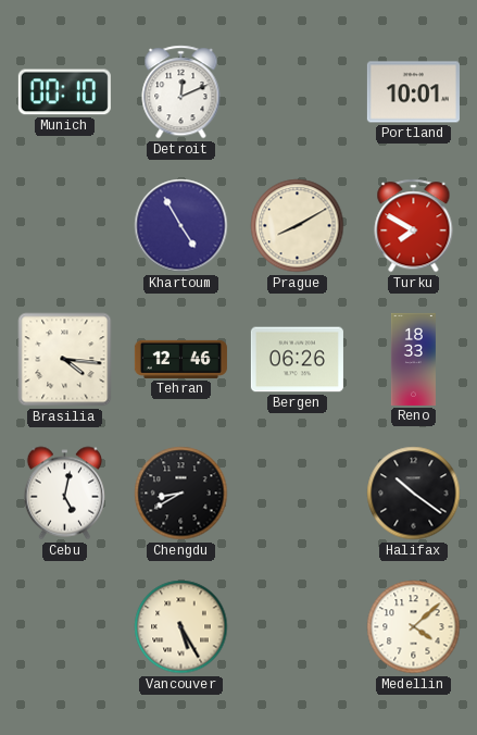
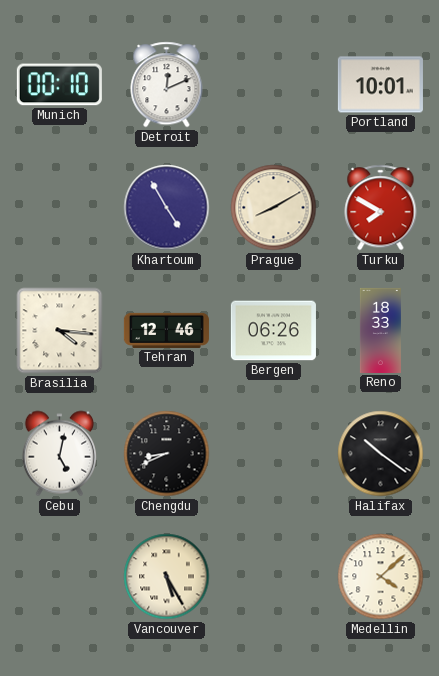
Chengdu: 8:40 -> 8:41
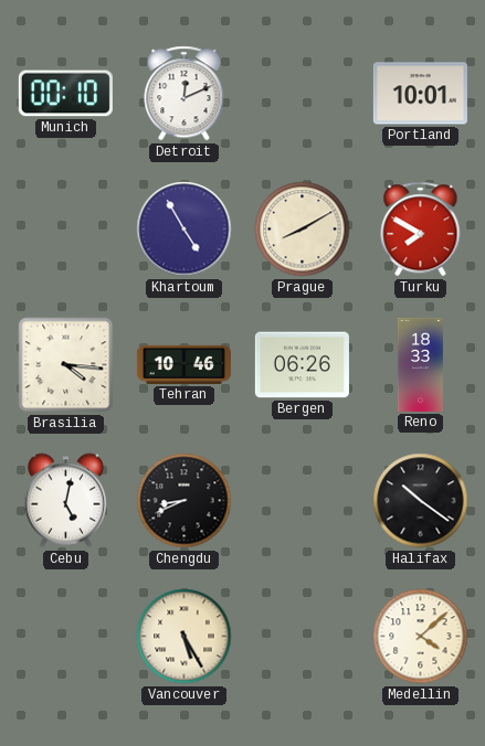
Tehran: 12:46 -> 10:46
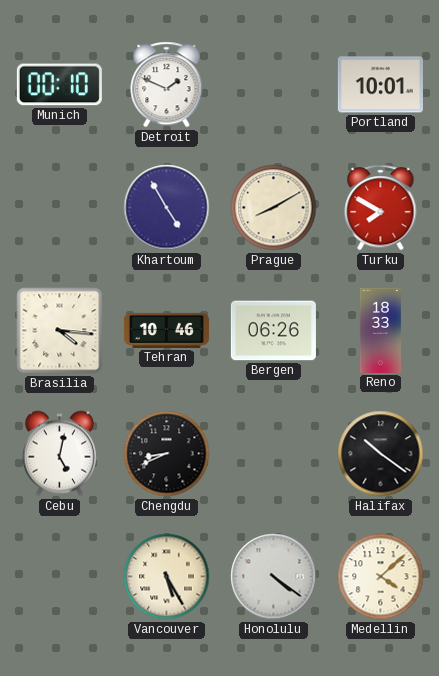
Detroit: 12:11 -> 1:49
Honolulu: none -> 4:21
